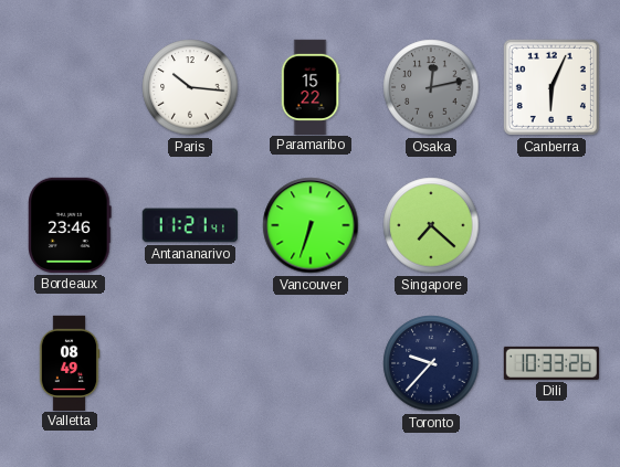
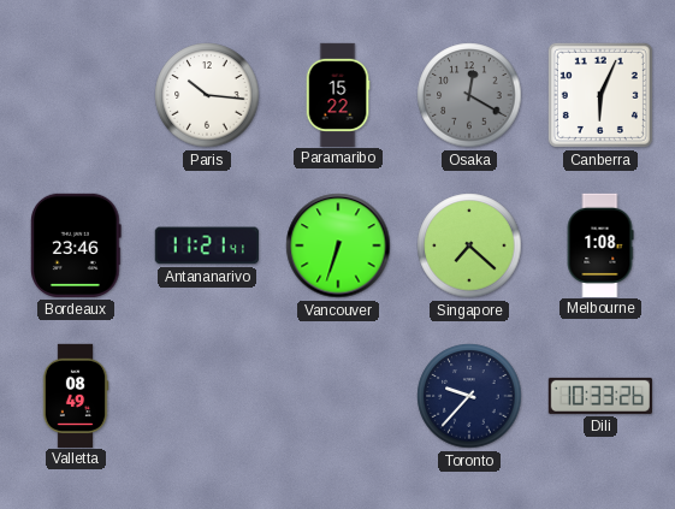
Osaka: 12:13 -> 12:20
Melbourne: none -> 1:08
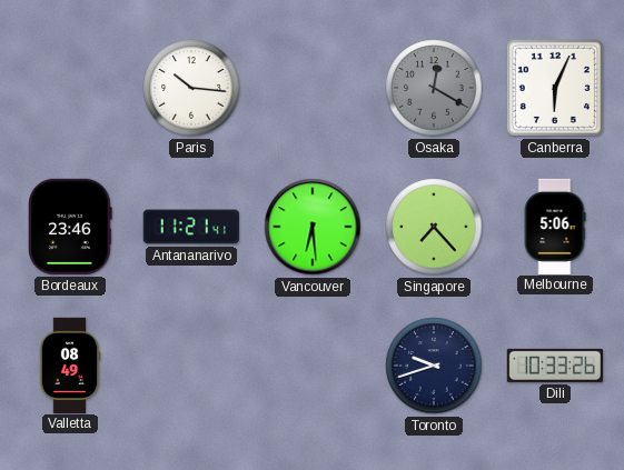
Paramaribo: 15:22 -> none
Vancouver: 6:33 -> 6:29
Singapore: 7:22 -> 7:23
Melbourne: 1:08 -> 5:06
Toronto: 9:37 -> 9:42
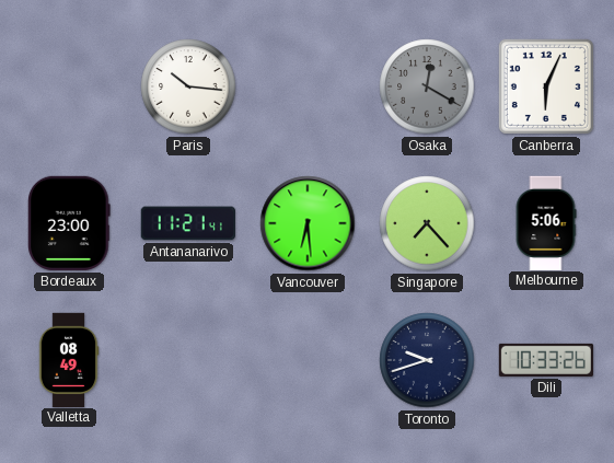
Bordeaux: 23:46 -> 23:00
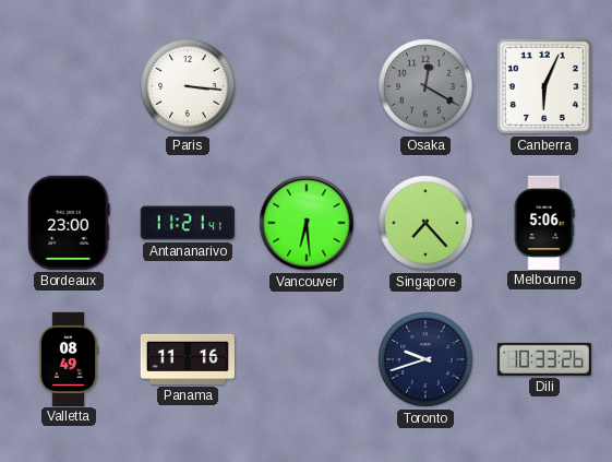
Paris: 10:16 -> 3:16
Panama: none -> 11:16
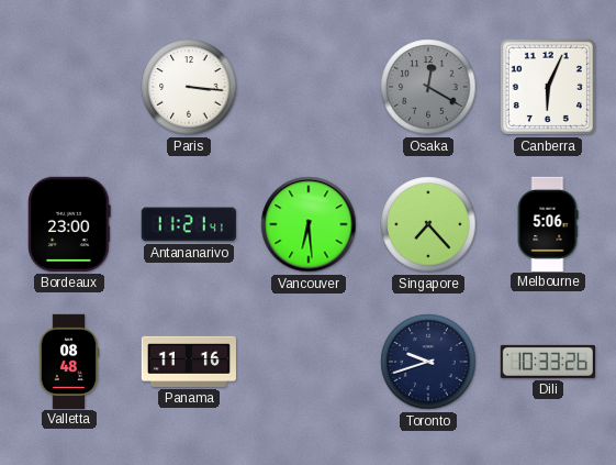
Valletta: 08:49 -> 08:48
